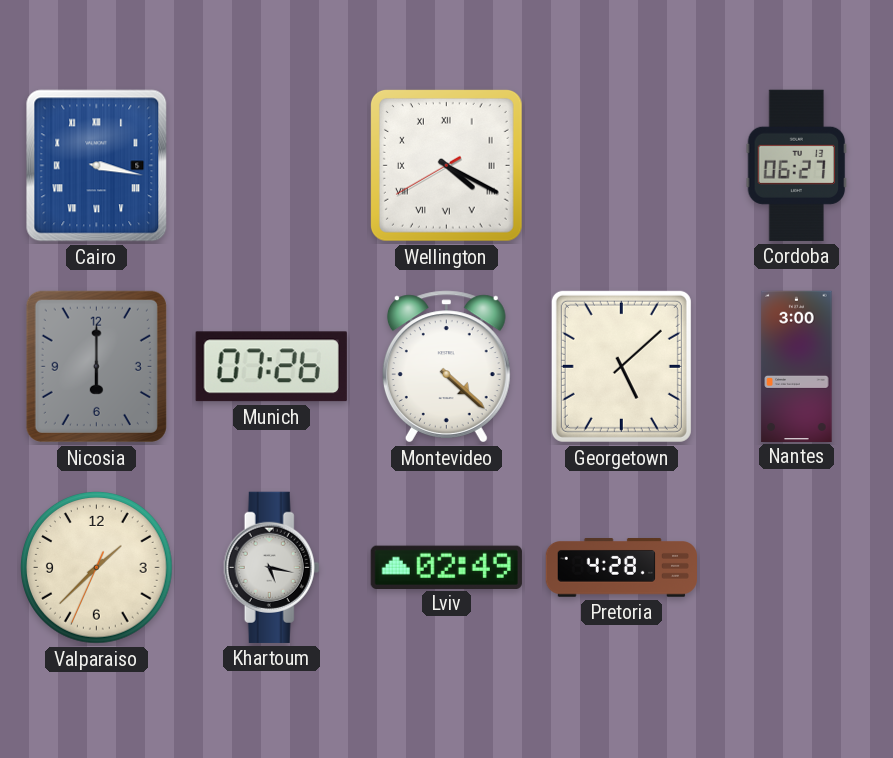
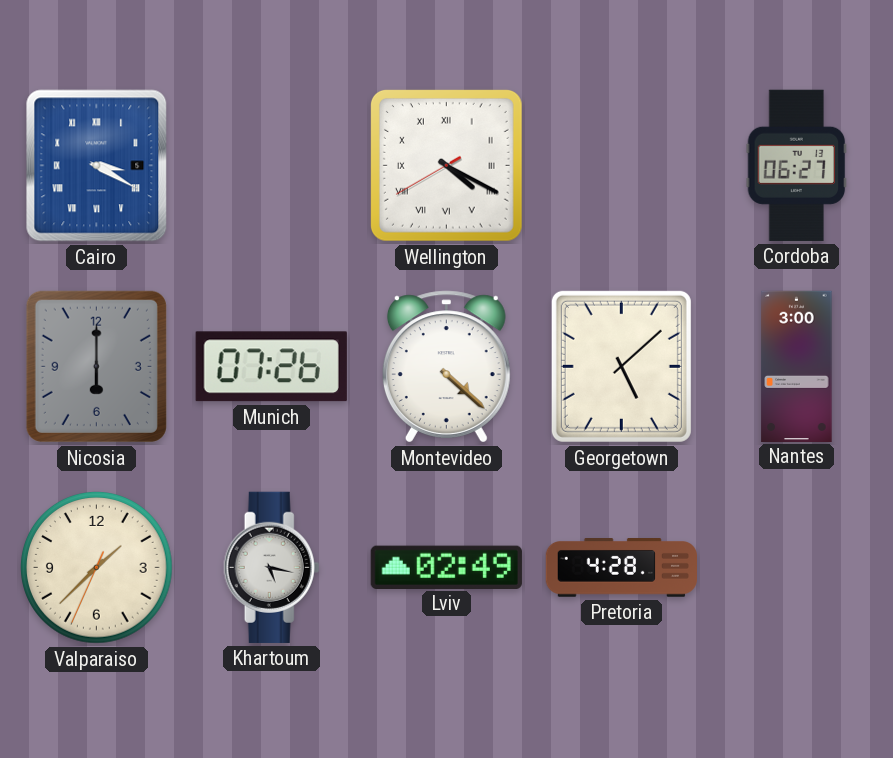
Cairo: 3:17 -> 3:20
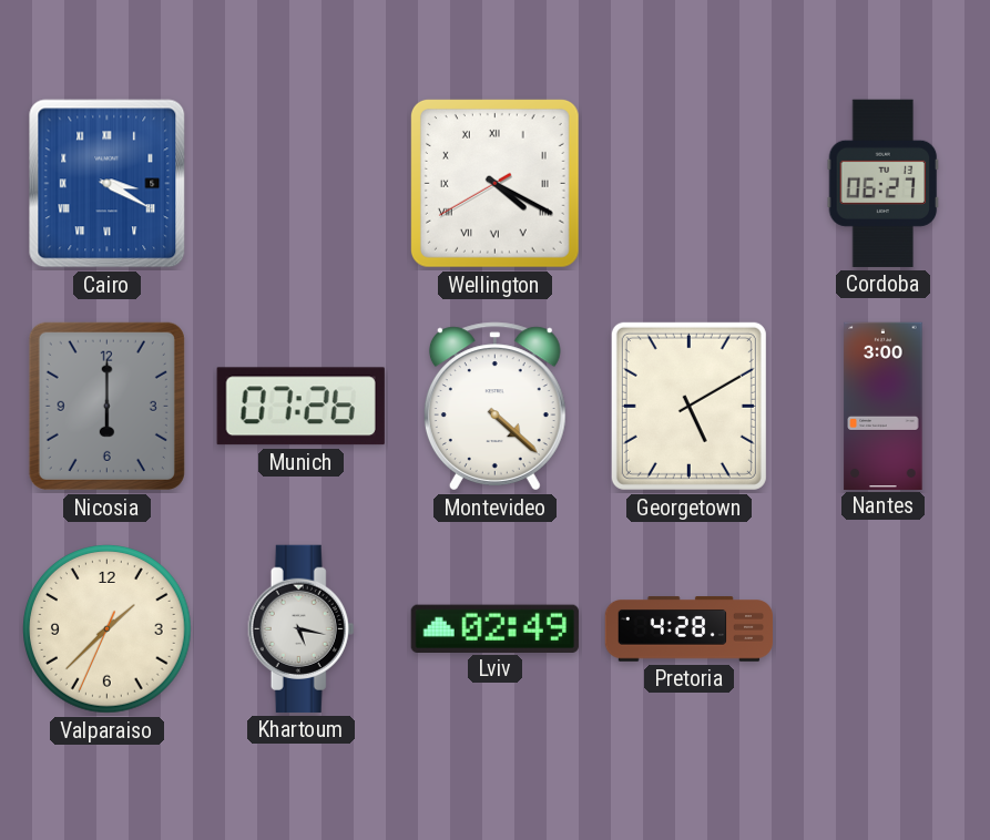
Georgetown: 5:08 -> 5:10
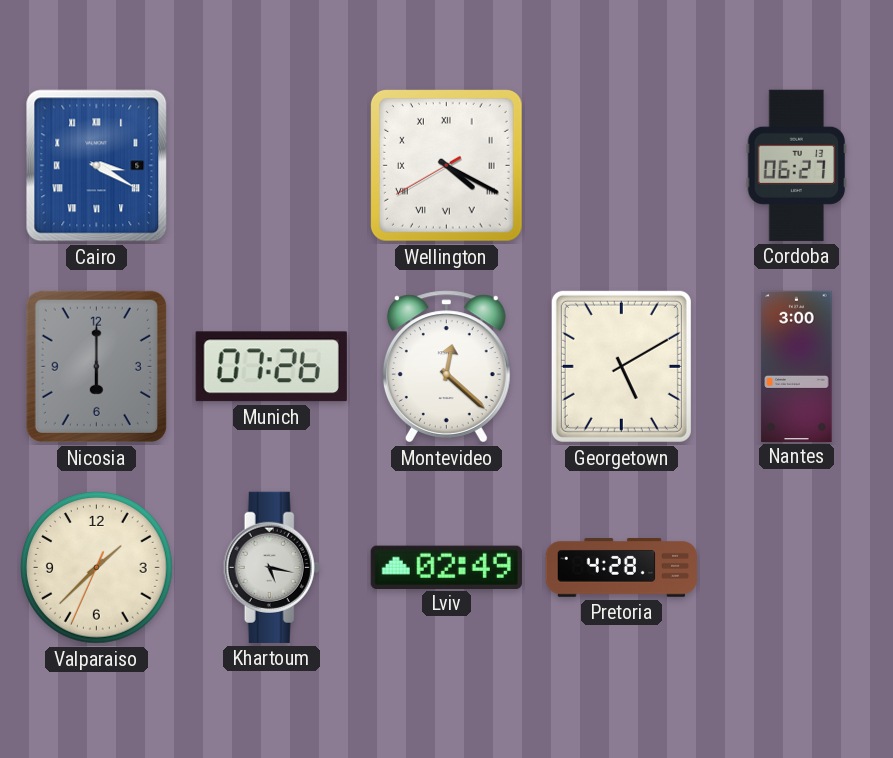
Montevideo: 4:22 -> 12:22
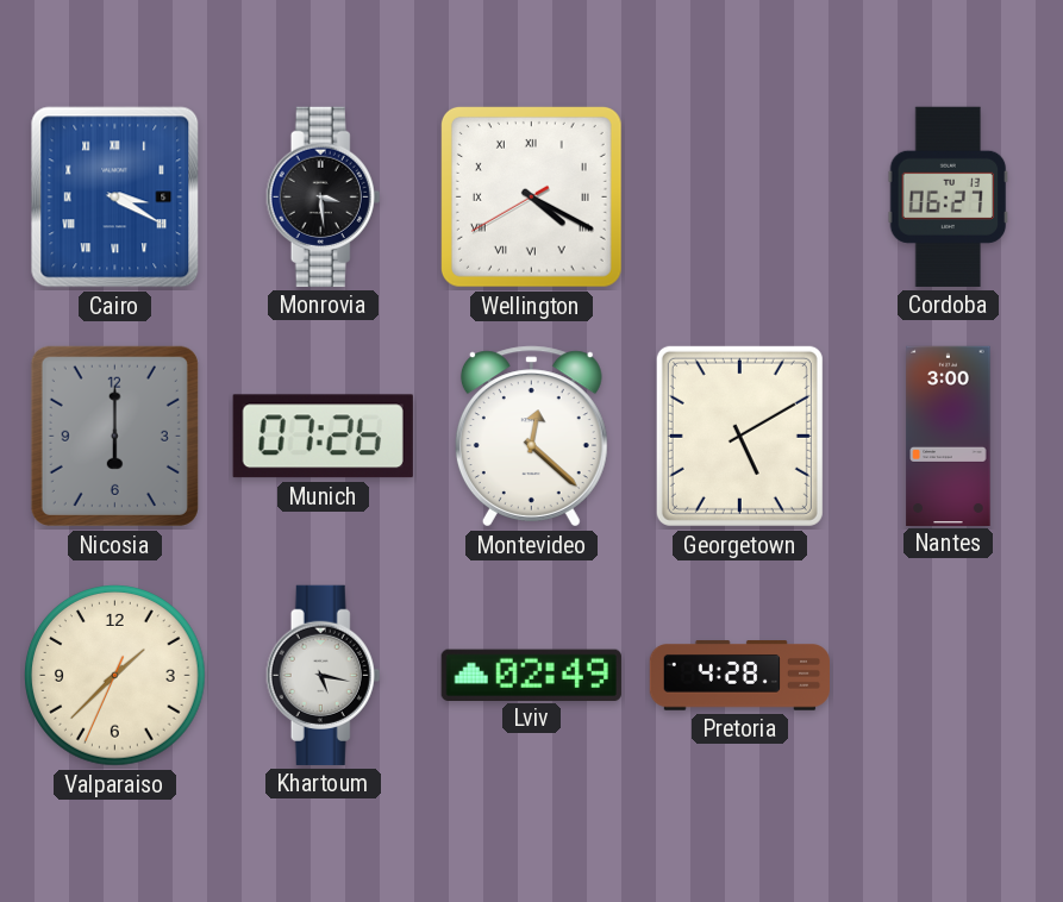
Monrovia: none -> 3:29
